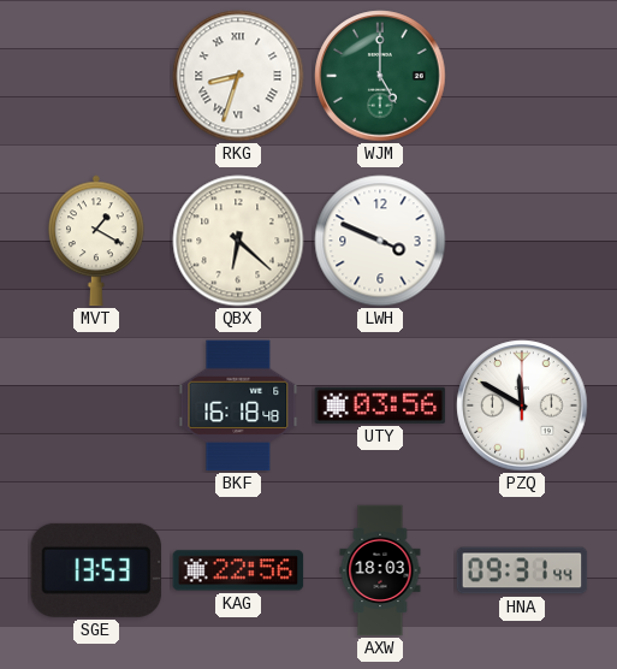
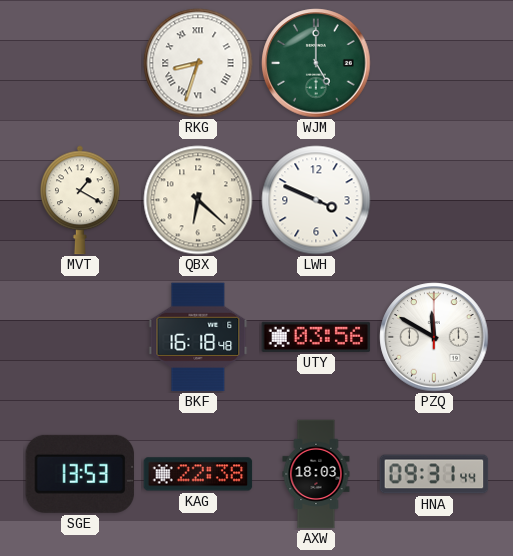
KAG: 22:56 -> 22:38
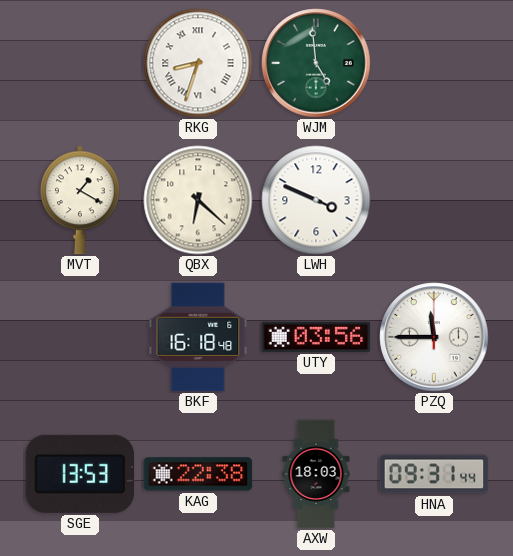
WJM: 5:00 -> 4:59
PZQ: 11:50 -> 11:45
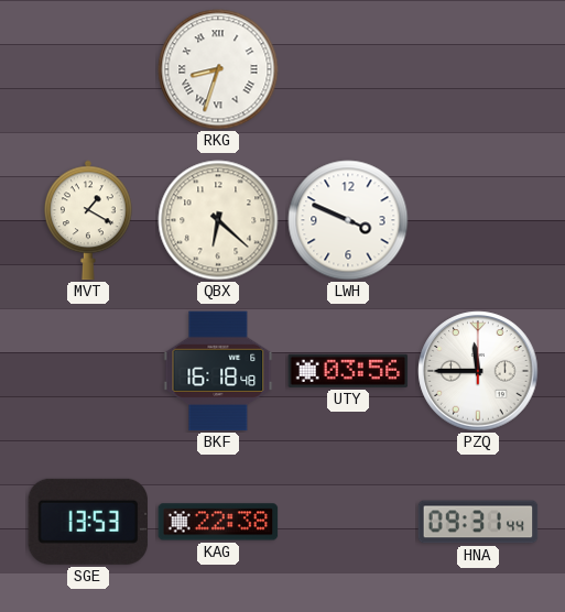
WJM: 4:59 -> none
AXW: 18:03 -> none
